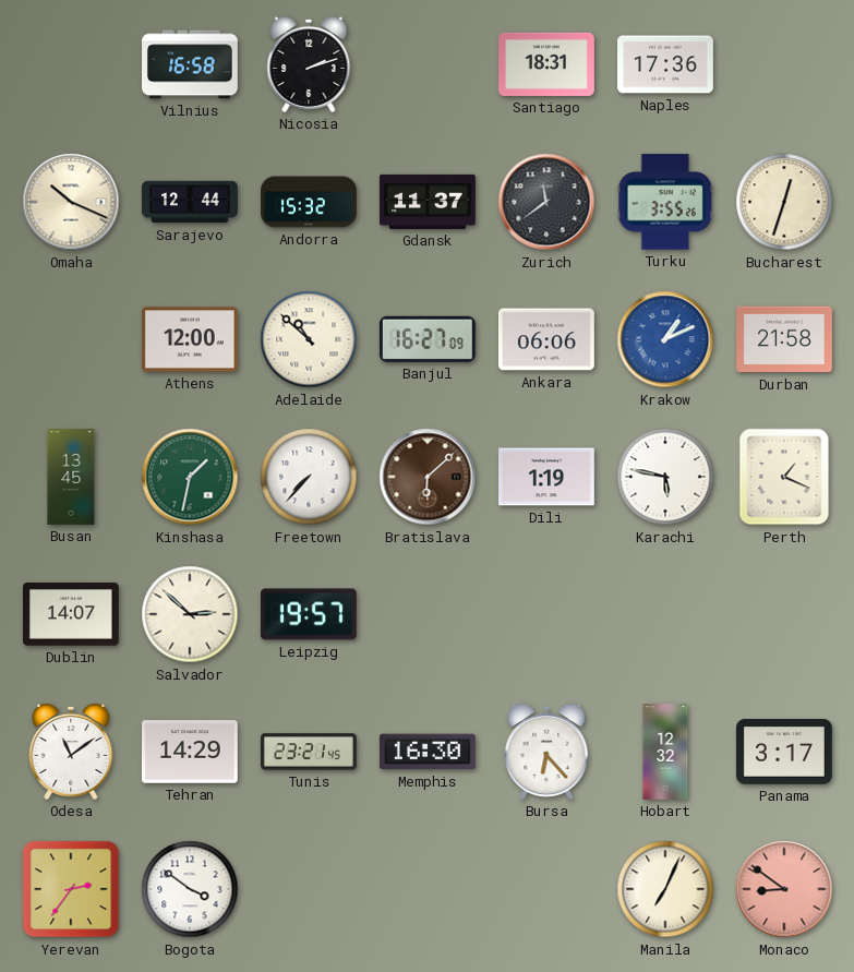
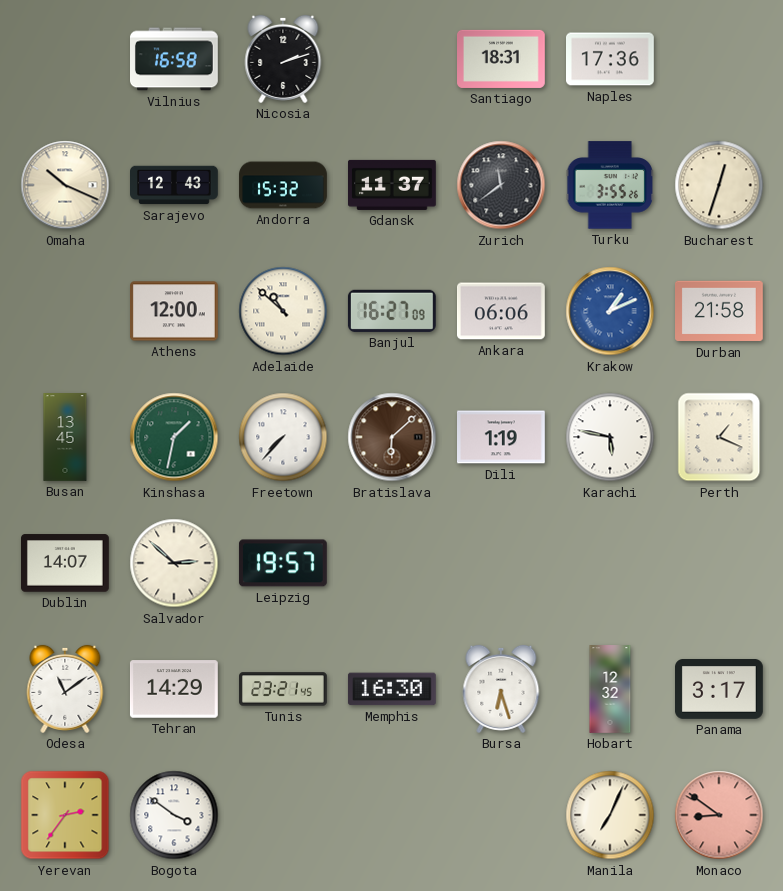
Sarajevo: 12:44 -> 12:43
Bursa: 6:23 -> 6:27
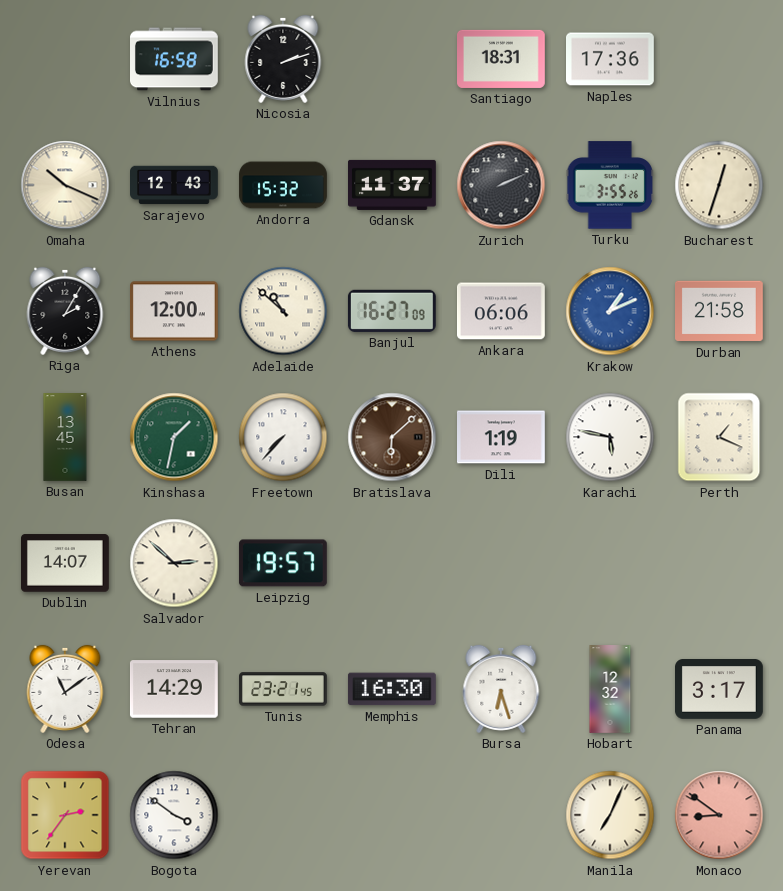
Zurich: 11:39 -> 2:11
Riga: none -> 2:05
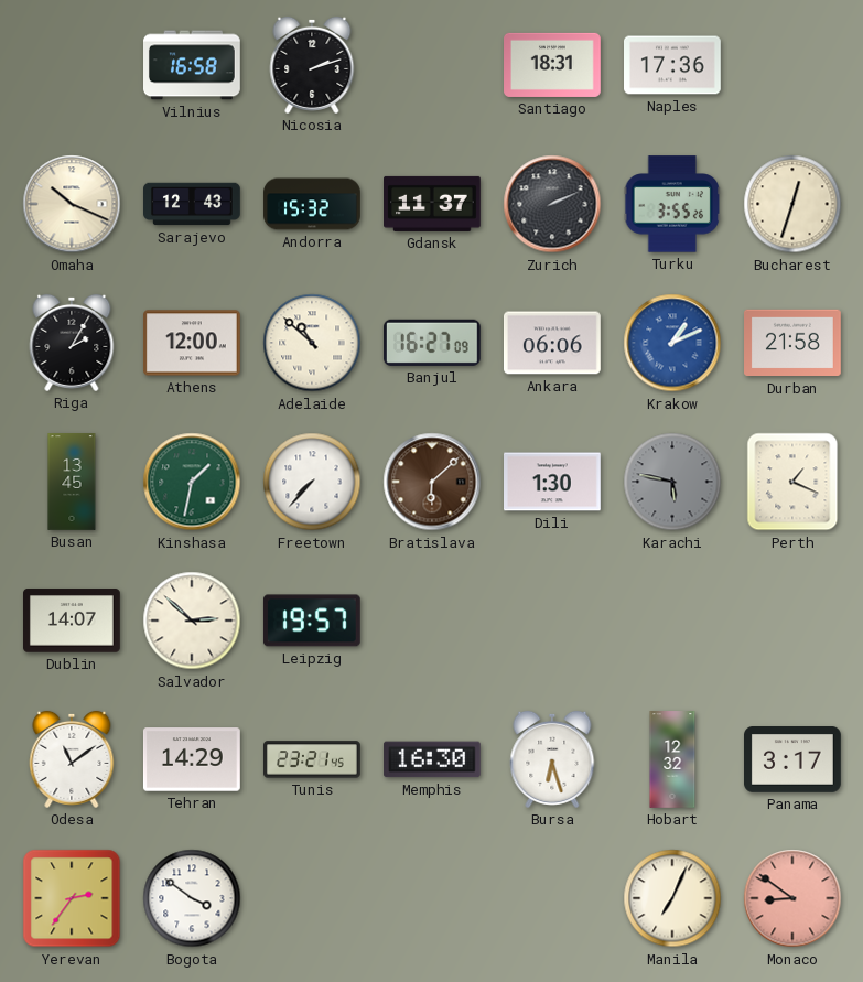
Dili: 1:19 -> 1:30
Karachi dial: white -> grey
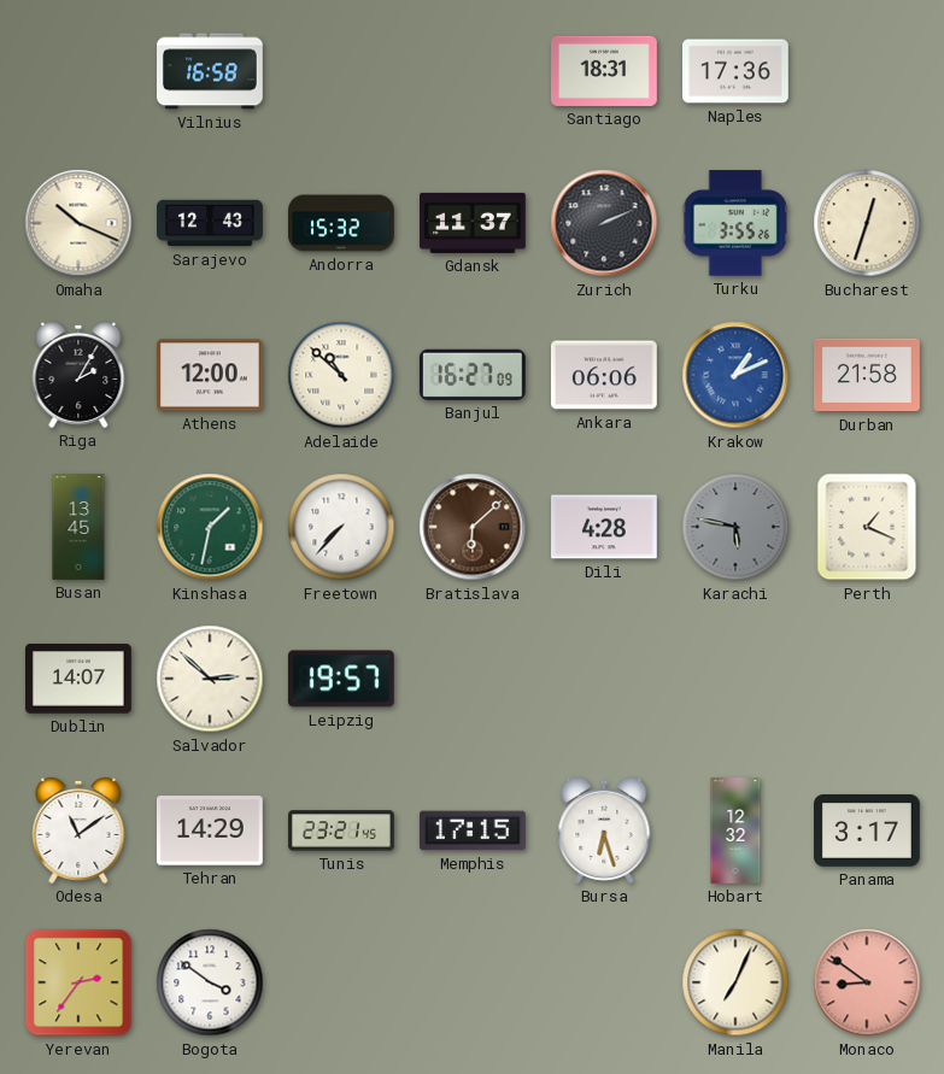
Nicosia: 2:12 -> none
Dili: 1:30 -> 4:28
Memphis: 16:30 -> 17:15
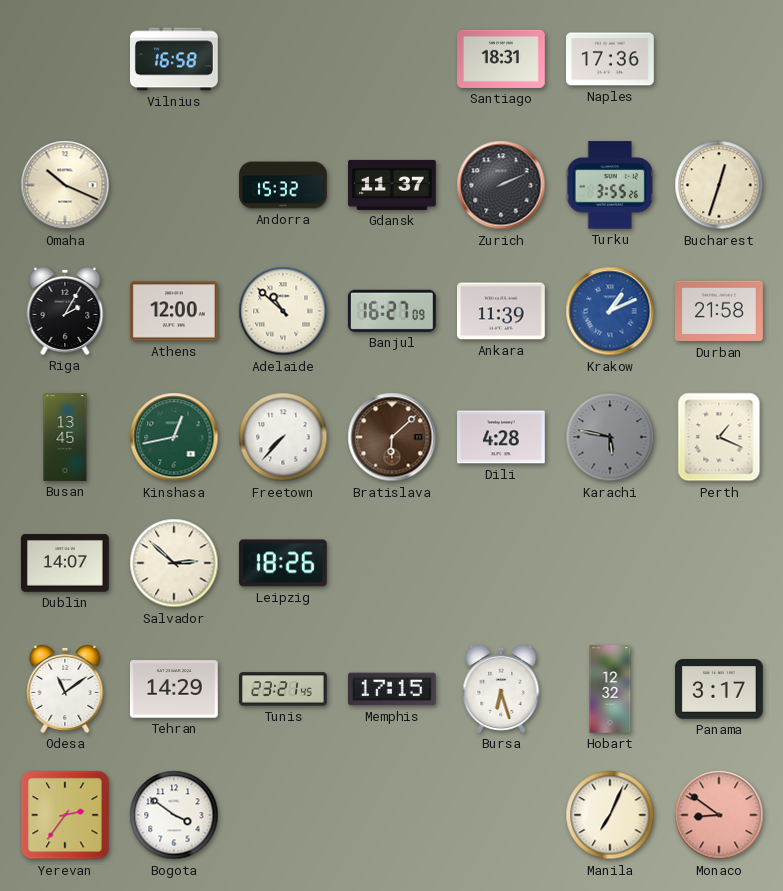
Sarajevo: 12:43 -> none
Ankara: 06:06 -> 11:39
Kinshasa: 1:32 -> 12:43
Leipzig: 19:57 -> 18:26
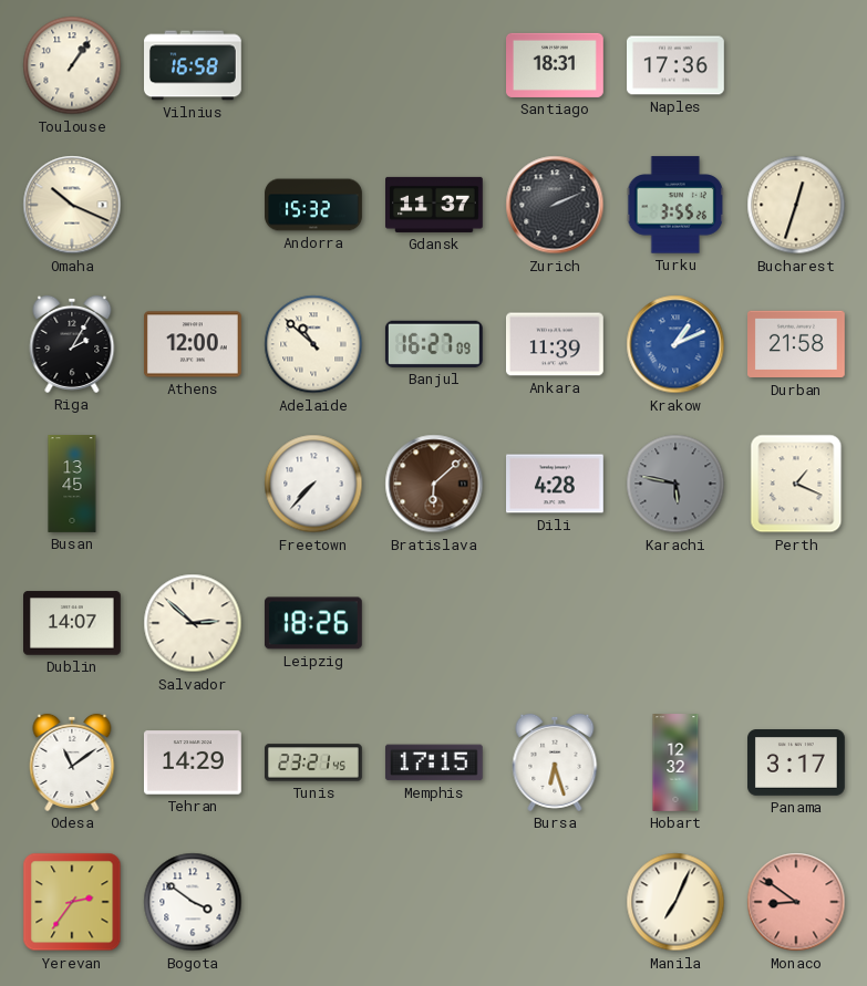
Toulouse: none -> 1:06
Kinshasa: 12:43 -> none
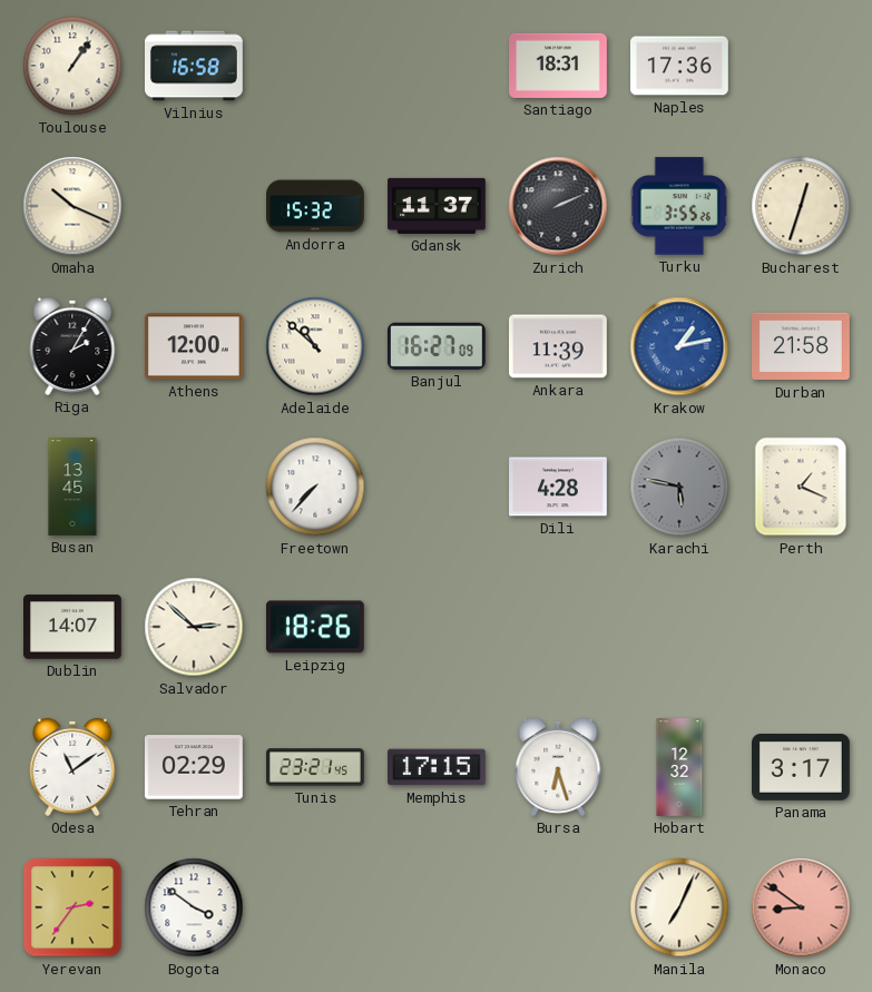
Krakow: 1:11 -> 1:13
Bratislava: 6:08 -> none
Tehran: 14:29 -> 02:29
